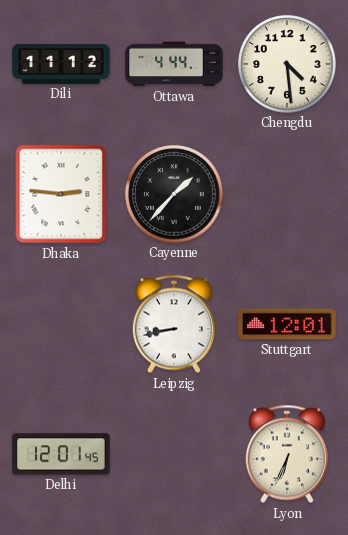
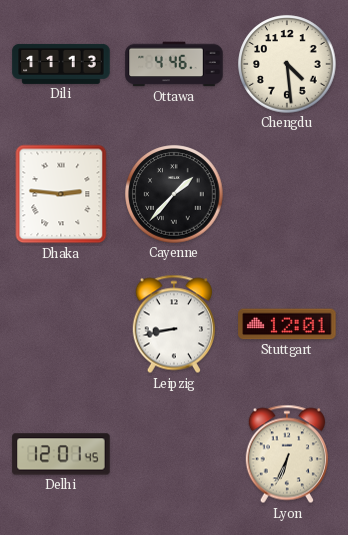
Dili: 11:12 -> 11:13
Ottawa: 4:44 -> 4:46
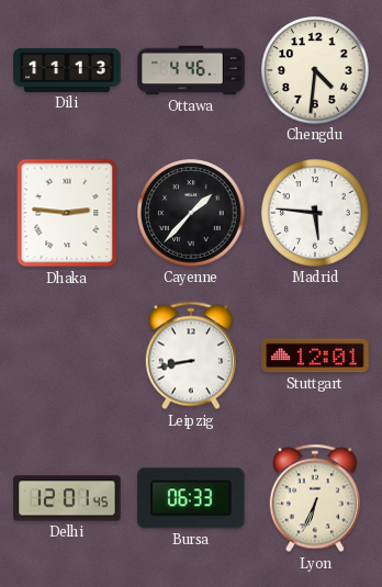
Chengdu: 4:29 -> 4:31
Madrid: none -> 5:46
Bursa: none -> 06:33
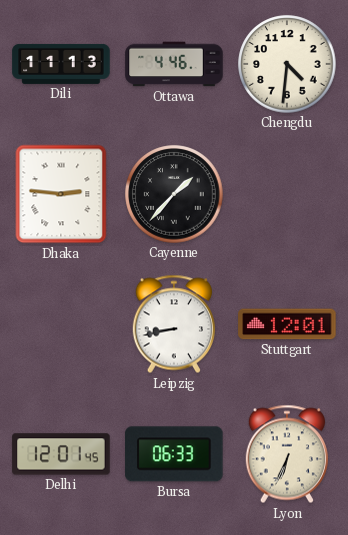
Madrid: 5:46 -> none
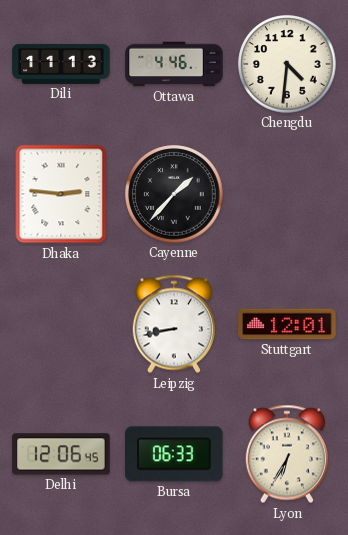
Delhi: 12:01 -> 12:06
Lyon: 6:34 -> 6:35
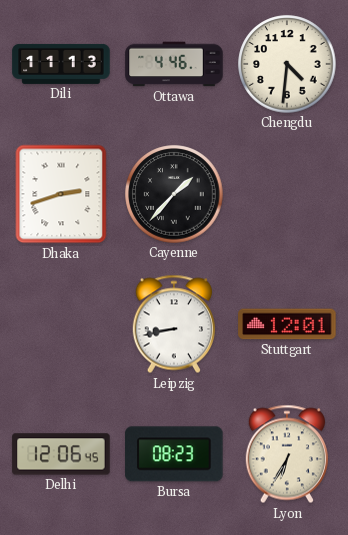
Dhaka: 2:46 -> 2:42
Bursa: 06:33 -> 08:23
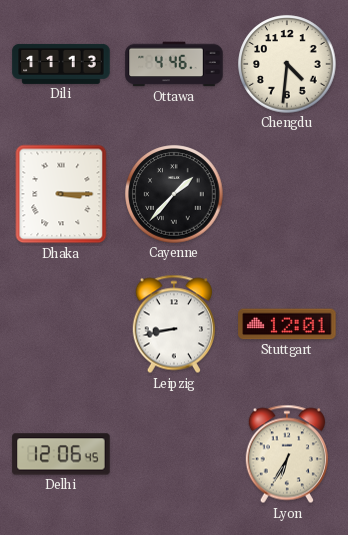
Dhaka: 2:42 -> 3:15
Bursa: 08:23 -> none
